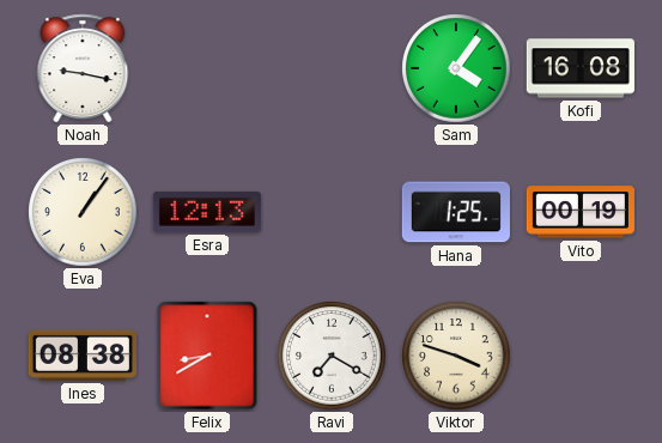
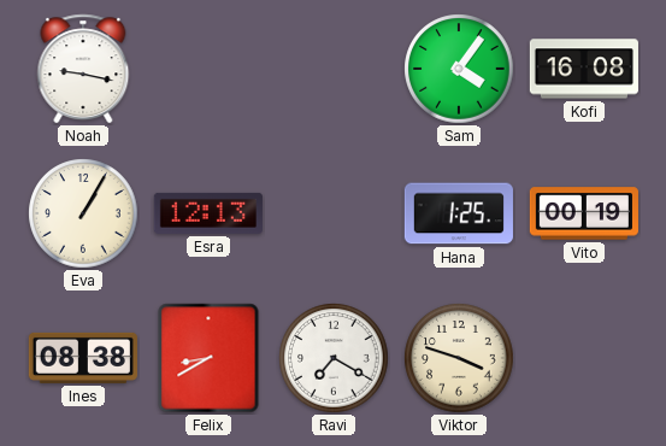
Eva: 1:06 -> 1:05
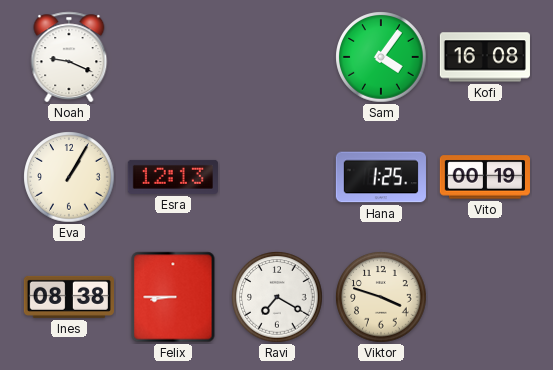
Noah: 9:17 -> 9:19
Felix: 8:40 -> 8:45
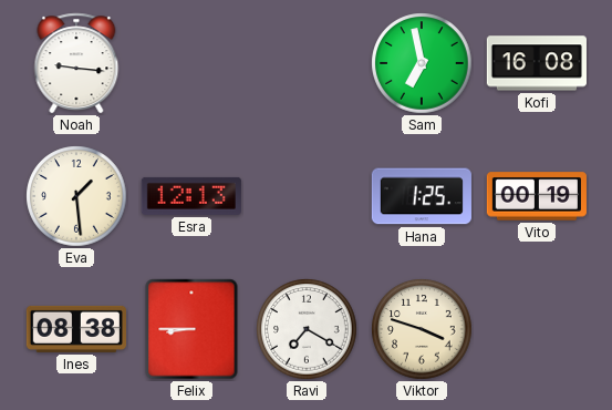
Noah: 9:19 -> 9:16
Sam: 4:06 -> 6:58
Eva: 1:05 -> 1:29
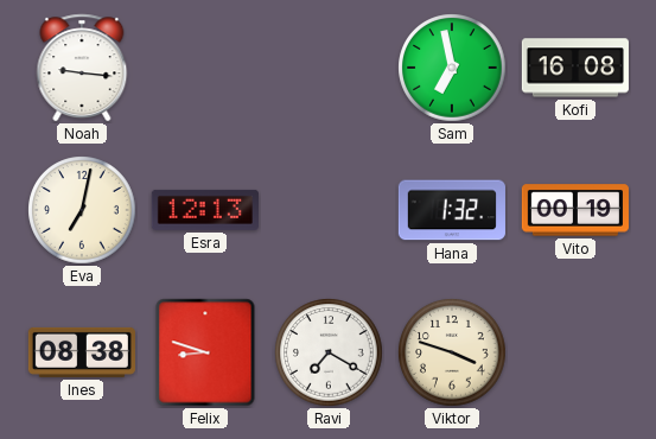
Eva: 1:29 -> 7:02
Hana: 1:25 -> 1:32
Felix: 8:45 -> 8:48
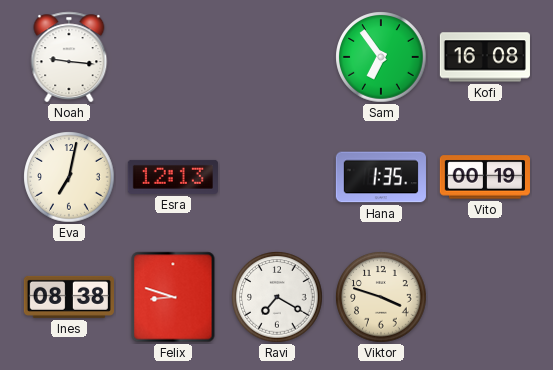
Sam: 6:58 -> 6:54
Hana: 1:32 -> 1:35
